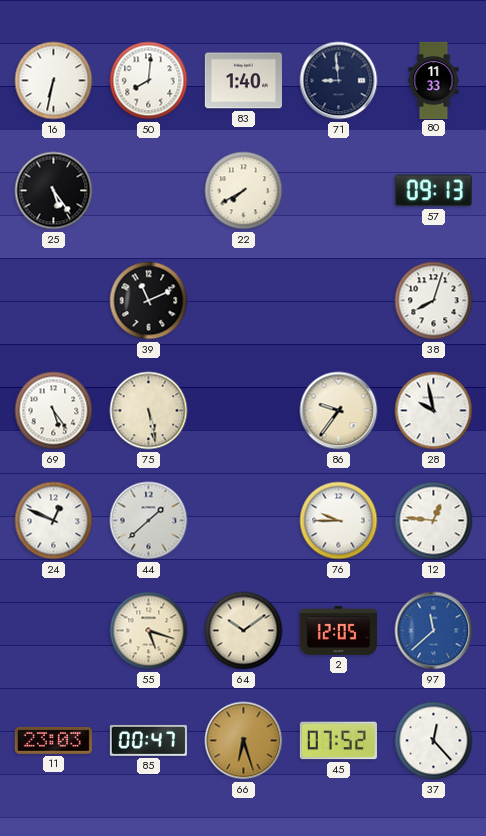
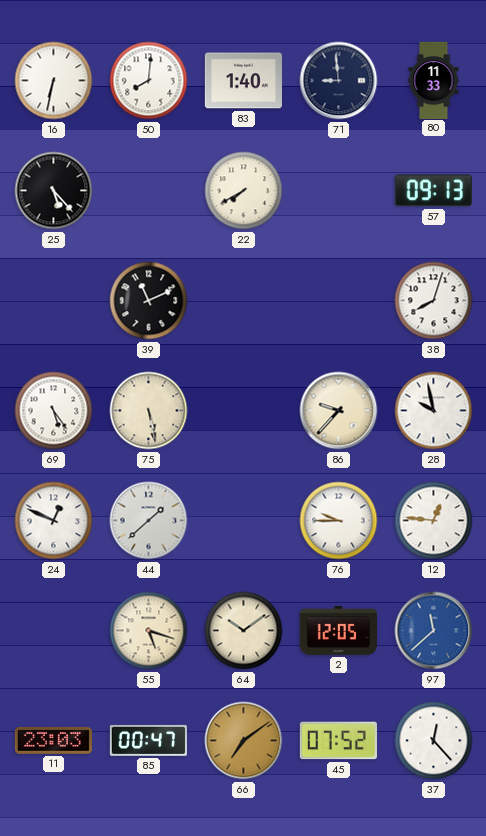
25: 5:24 -> 5:23
86: 9:36 -> 9:37
66: 6:27 -> 7:09
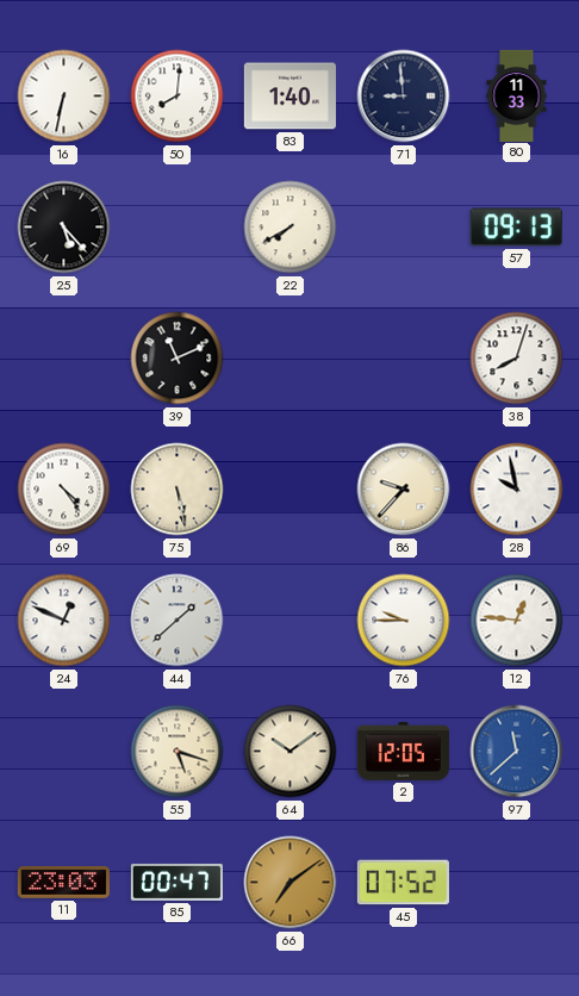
69: 5:24 -> 4:24
37: 12:23 -> none
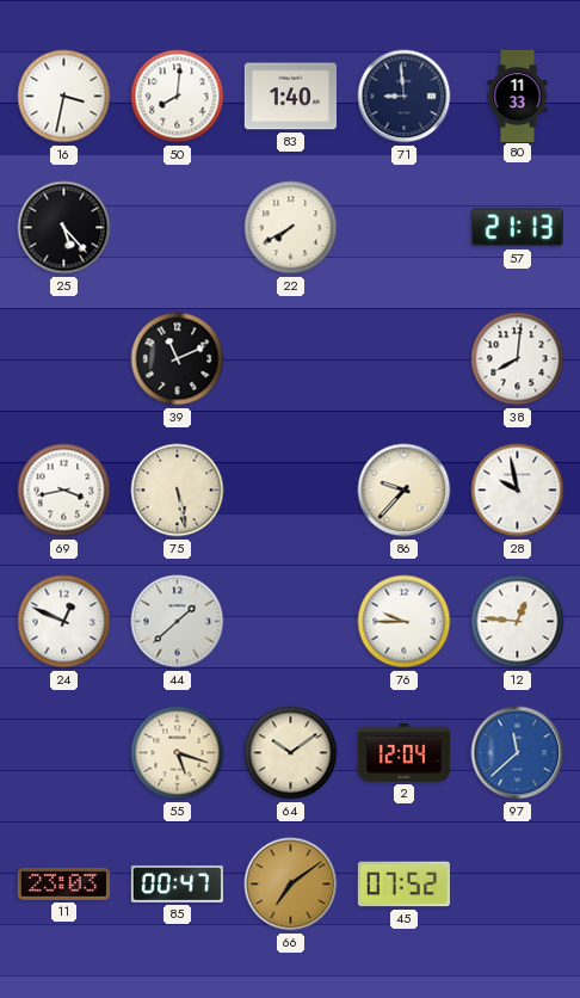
16: 6:32 -> 3:32
57: 09:13 -> 21:13
38: 8:03 -> 8:01
69: 4:24 -> 3:43
2: 12:05 -> 12:04
